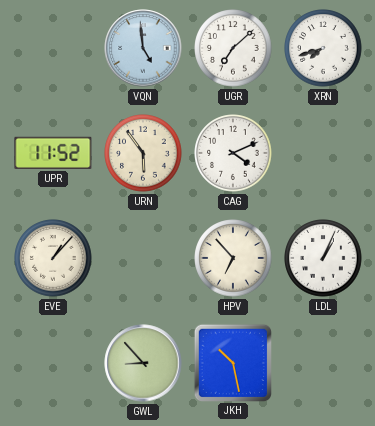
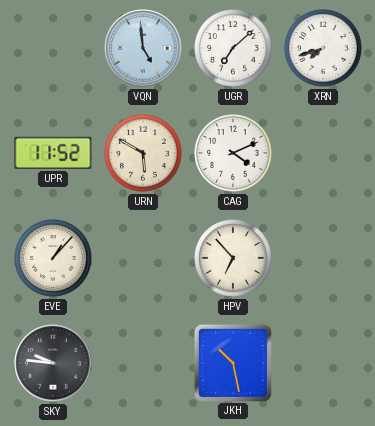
URN: 5:54 -> 5:50
LDL: 1:04 -> none
SKY: none -> 9:46
GWL: 8:53 -> none
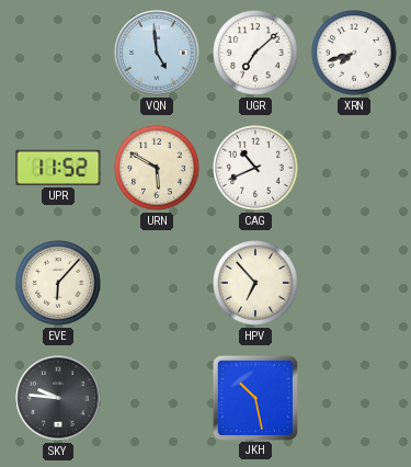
CAG: 4:11 -> 10:41
EVE: 1:07 -> 6:07
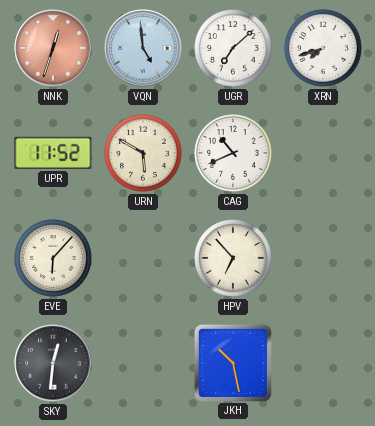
NNK: none -> 12:33
SKY: 9:46 -> 12:31
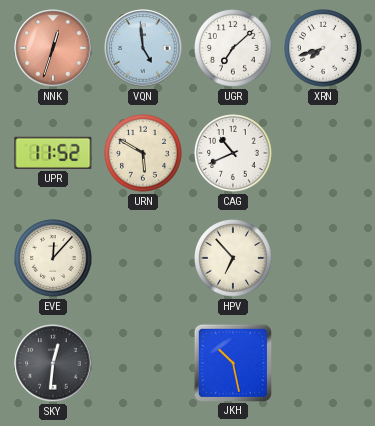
EVE: 6:07 -> 12:07
